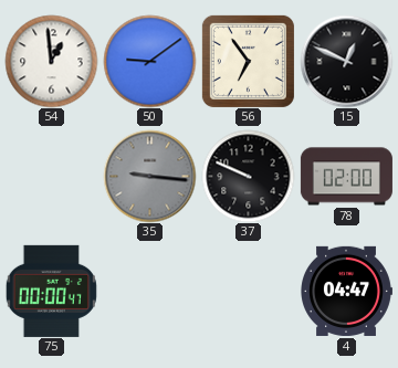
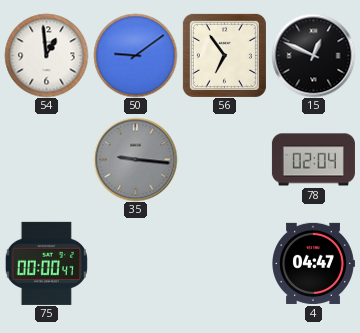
37: 9:49 -> none
78: 02:00 -> 02:04
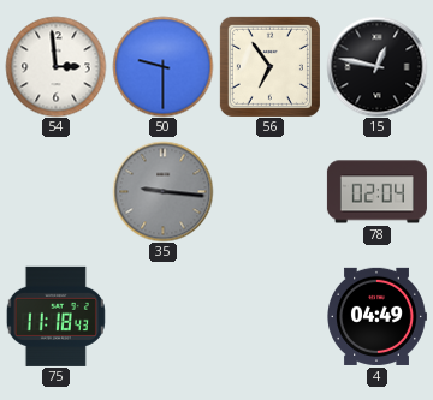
54: 12:59 -> 2:59
50: 9:09 -> 9:30
15: 12:49 -> 12:47
75: 00:00 -> 11:18
4: 04:47 -> 04:49
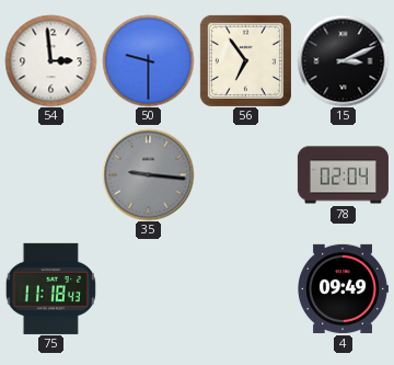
15: 12:47 -> 3:11
4: 04:49 -> 09:49
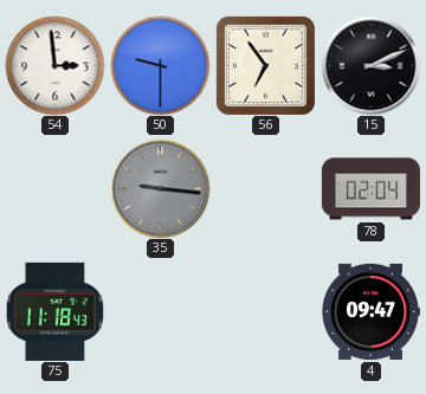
4: 09:49 -> 09:47
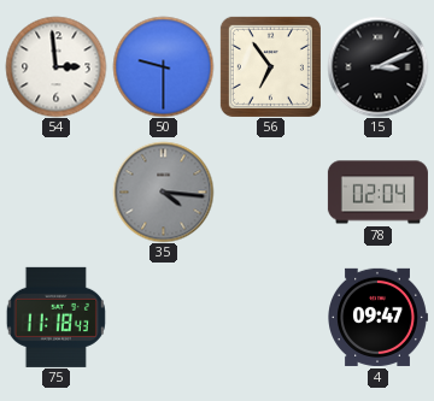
35: 9:16 -> 4:16
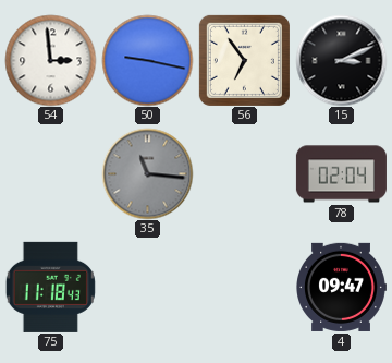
50: 9:30 -> 9:17
35: 4:16 -> 11:16
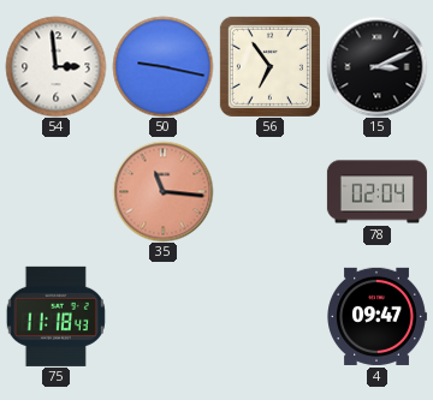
35 dial: grey -> salmon
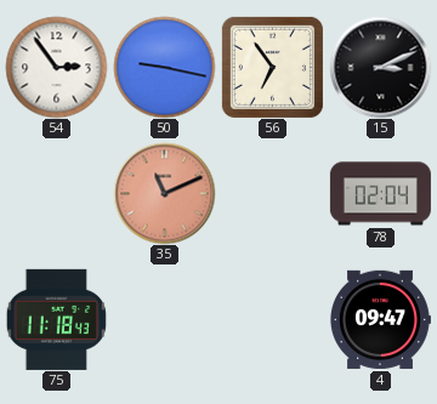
54: 2:59 -> 2:54
35: 11:16 -> 11:11
